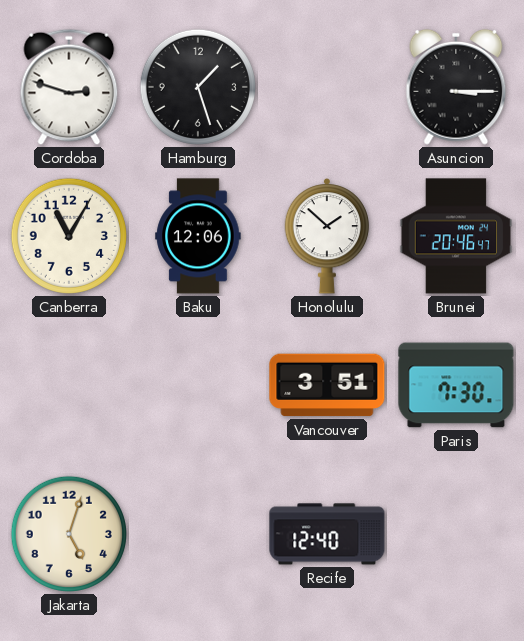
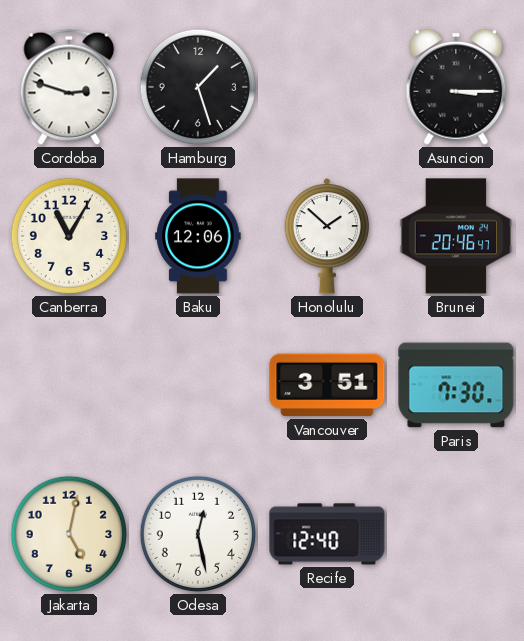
Jakarta: 5:03 -> 5:02
Odesa: none -> 12:28
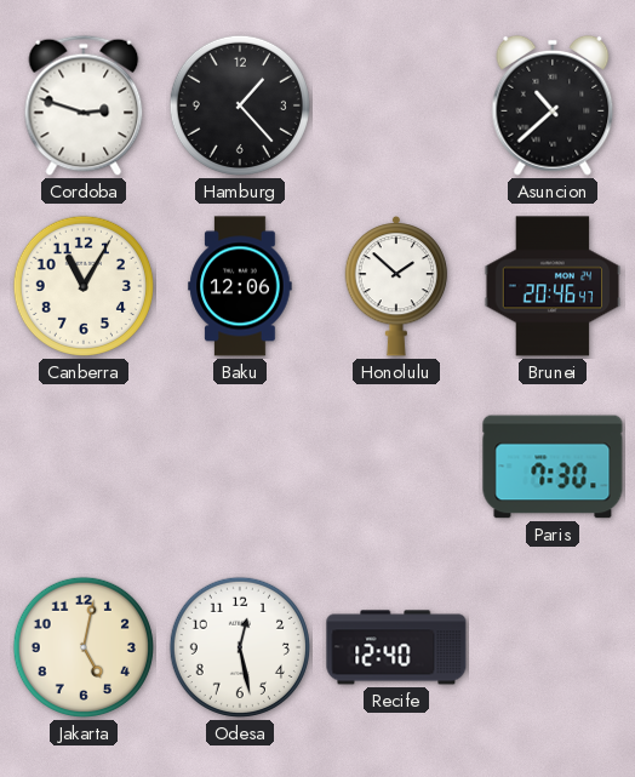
Hamburg: 1:27 -> 1:23
Asuncion: 3:15 -> 10:38
Vancouver: 3:51 -> none
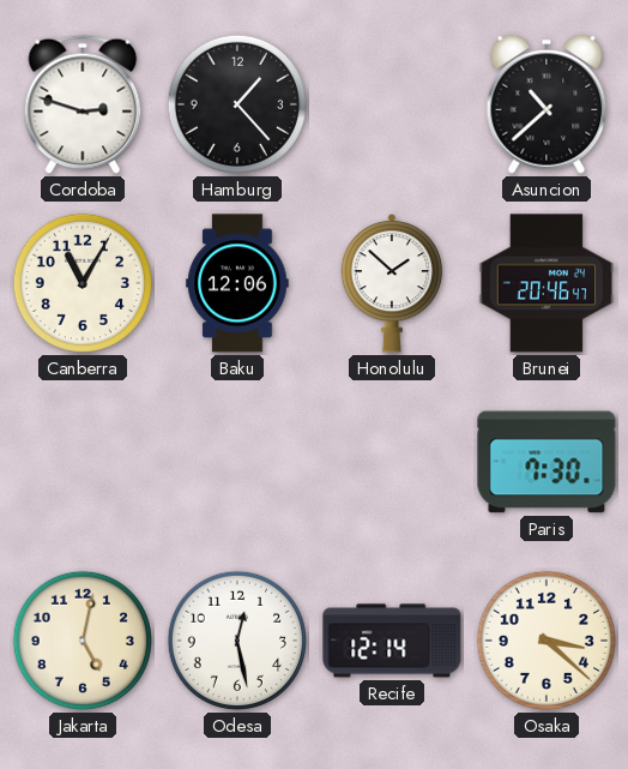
Recife: 12:40 -> 12:14
Osaka: none -> 3:22
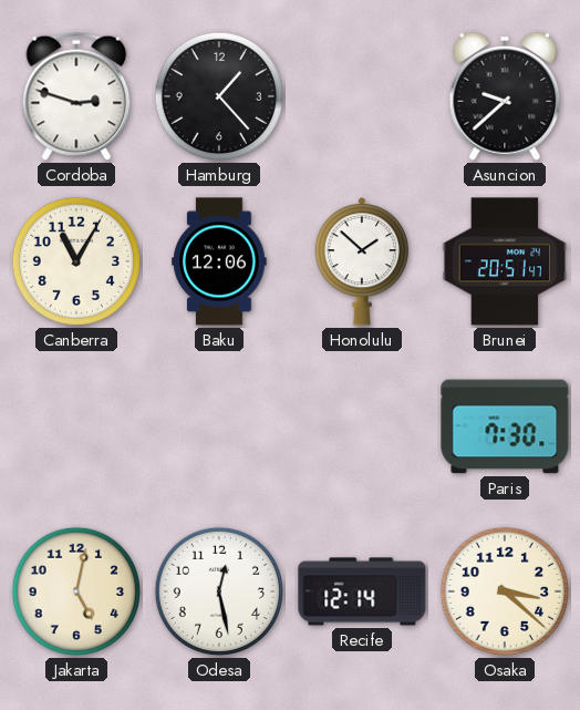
Asuncion: 10:38 -> 9:38
Brunei: 20:46 -> 20:51
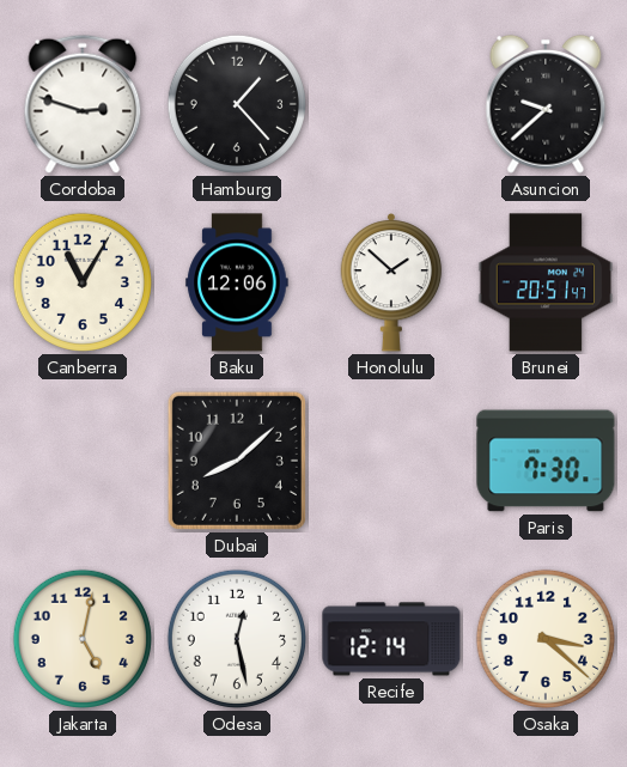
Dubai: none -> 8:08
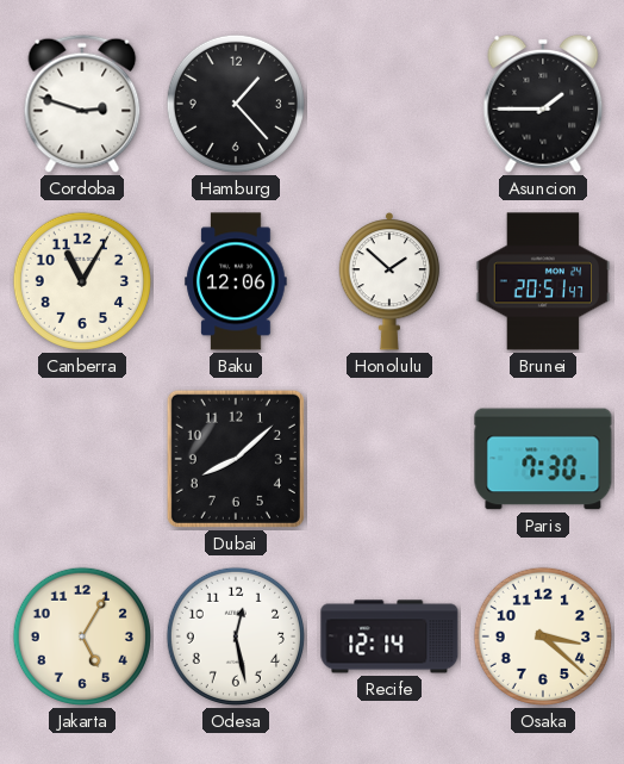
Asuncion: 9:38 -> 1:45
Jakarta: 5:02 -> 5:05
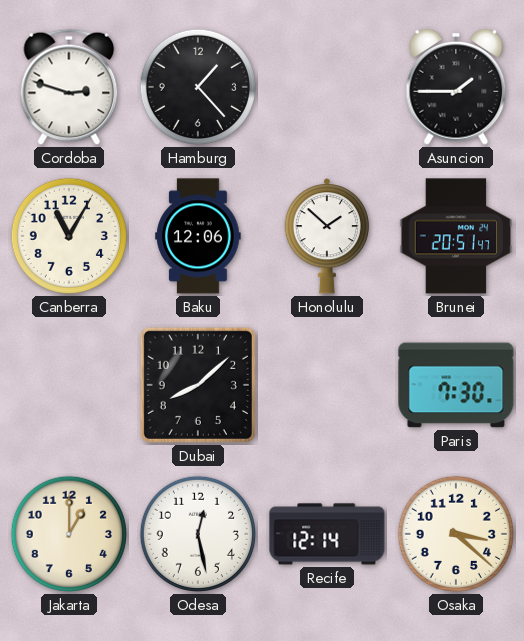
Jakarta: 5:05 -> 1:00
